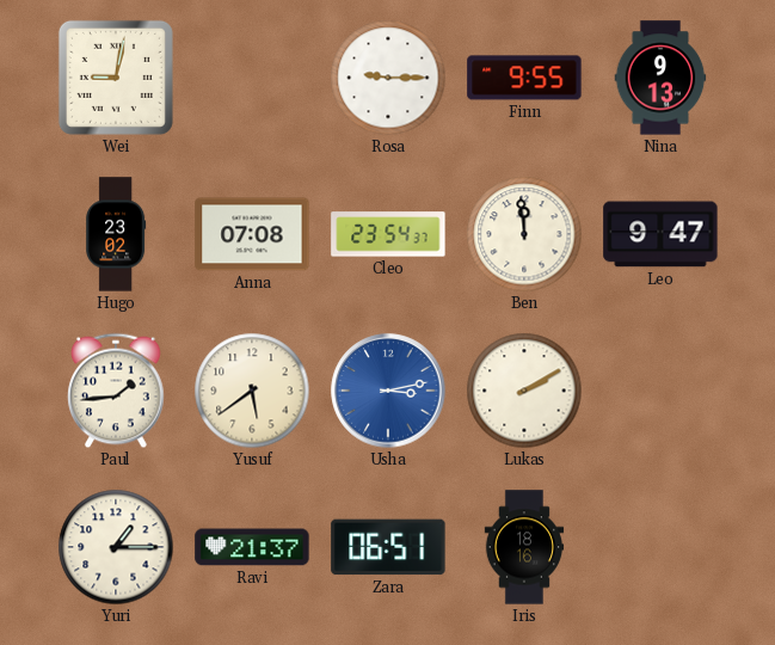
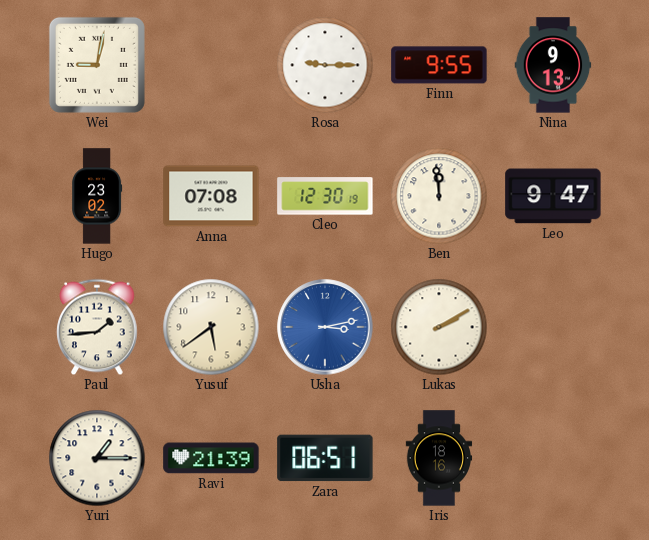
Cleo: 23:54 -> 12:30
Ravi: 21:37 -> 21:39
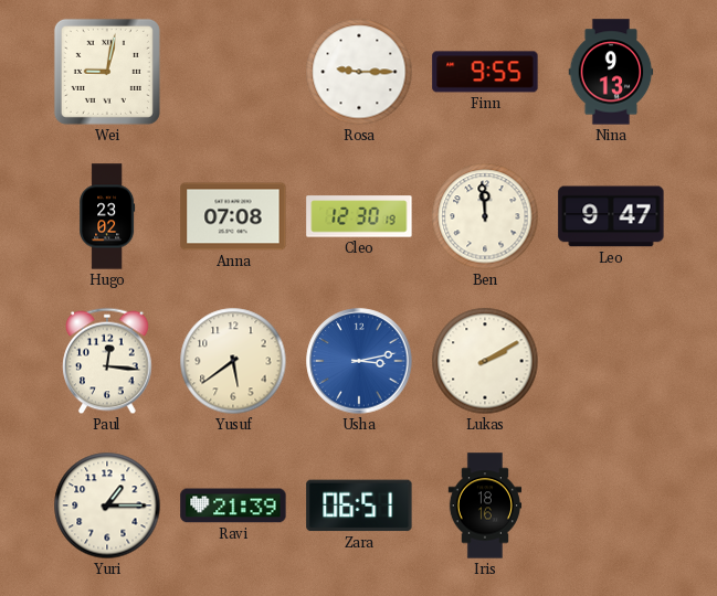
Paul: 1:44 -> 12:16
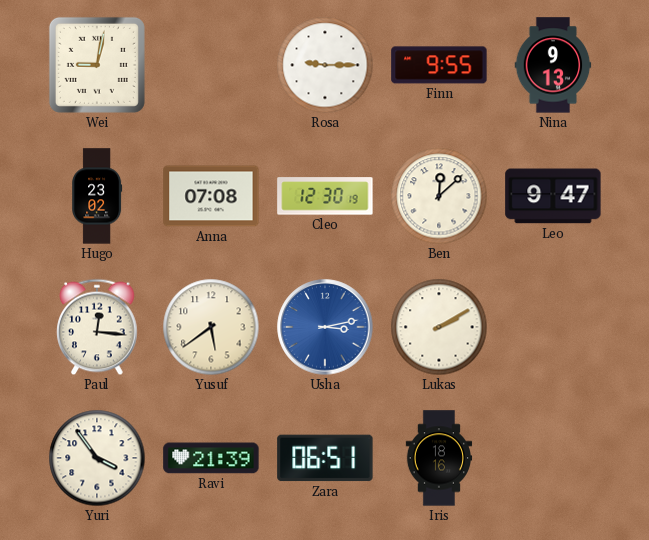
Ben: 11:59 -> 12:08
Yuri: 1:15 -> 3:54
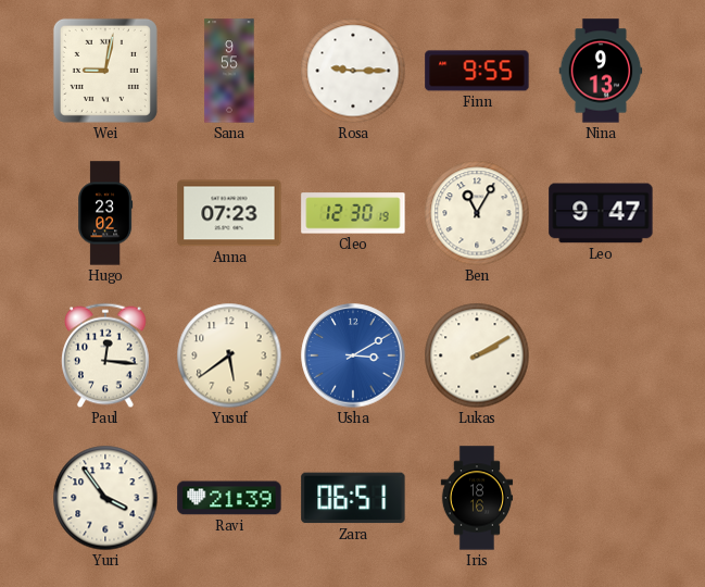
Sana: none -> 9:55
Anna: 07:08 -> 07:23
Ben: 12:08 -> 11:05
Usha: 3:13 -> 3:10
